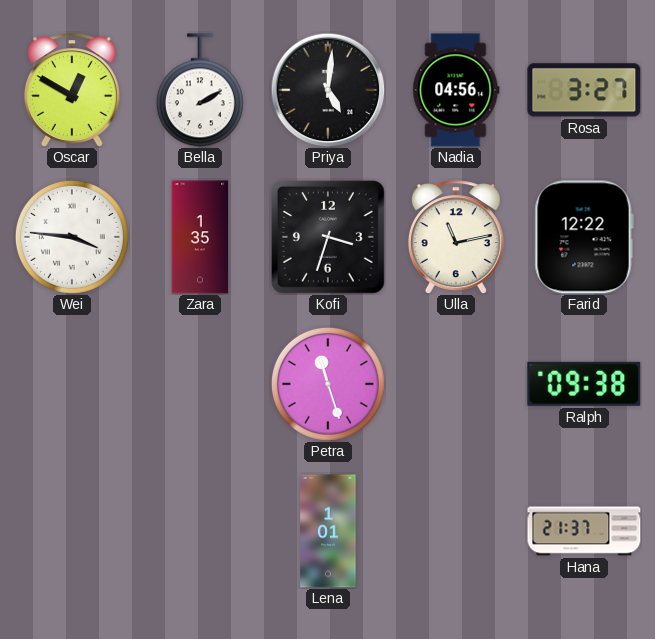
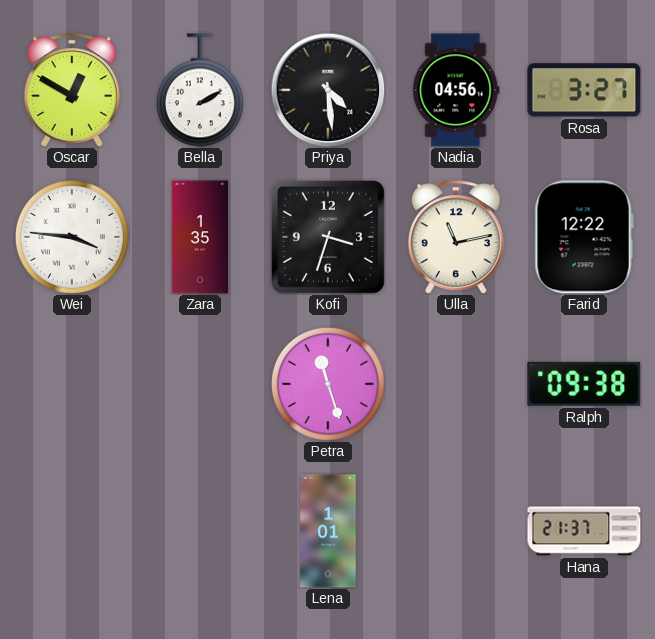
Priya: 5:01 -> 4:29
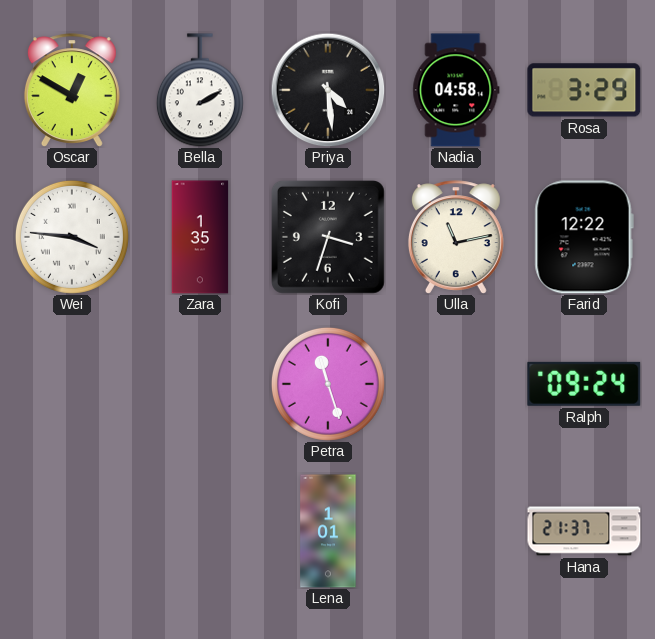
Nadia: 04:56 -> 04:58
Rosa: 3:27 -> 3:29
Ralph: 09:38 -> 09:24
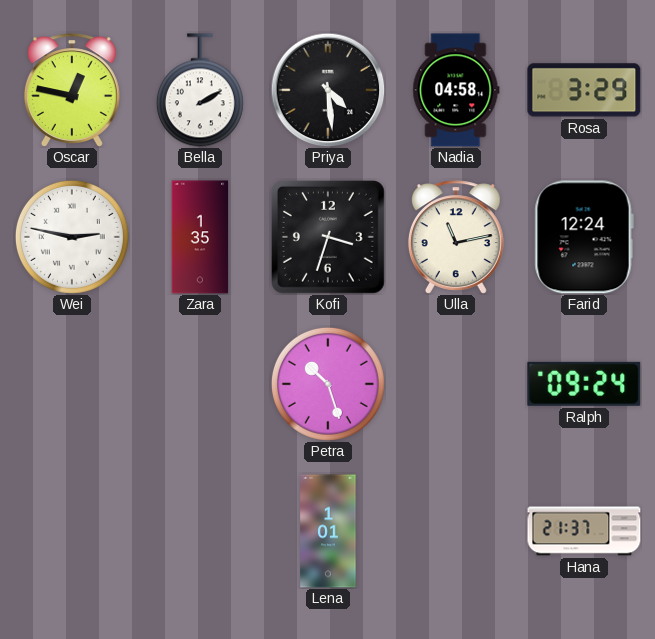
Oscar: 12:50 -> 12:47
Wei: 3:46 -> 2:47
Farid: 12:22 -> 12:24
Petra: 11:27 -> 10:27
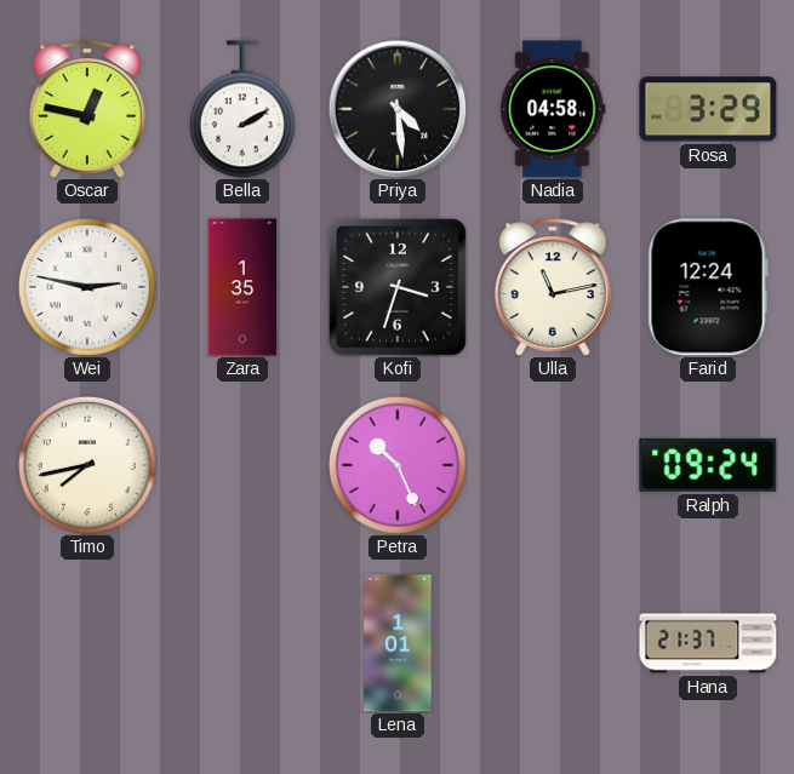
Timo: none -> 7:43
Petra: 10:27 -> 10:26
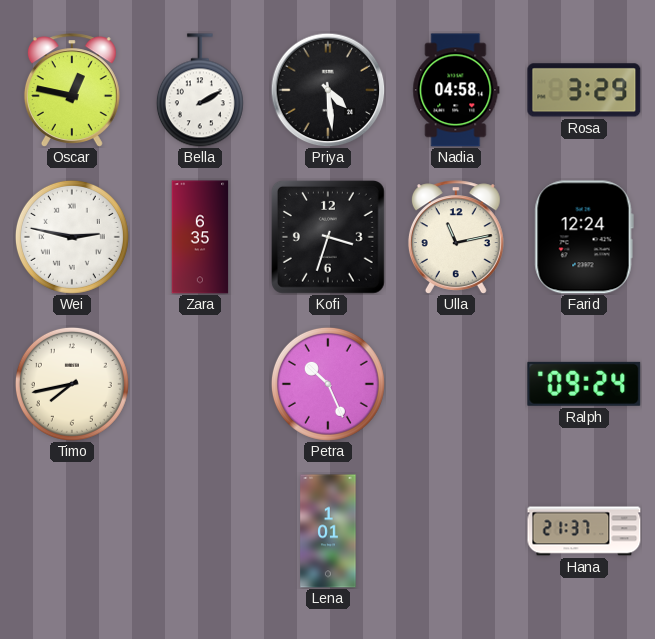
Zara: 1:35 -> 6:35
